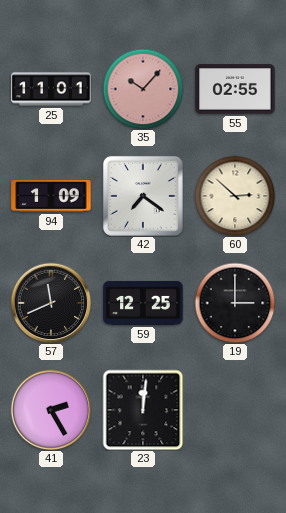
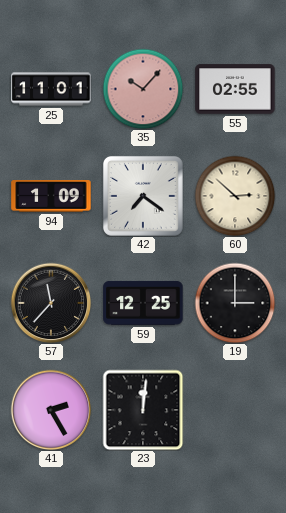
57: 11:41 -> 11:37
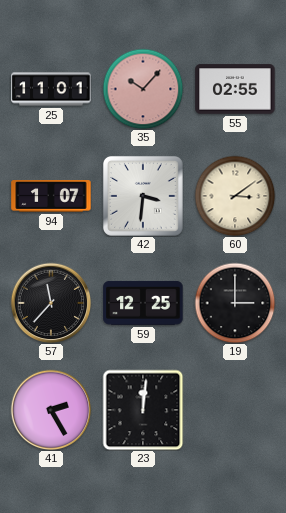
94: 1:09 -> 1:07
42: 7:21 -> 3:31
60: 2:52 -> 3:09
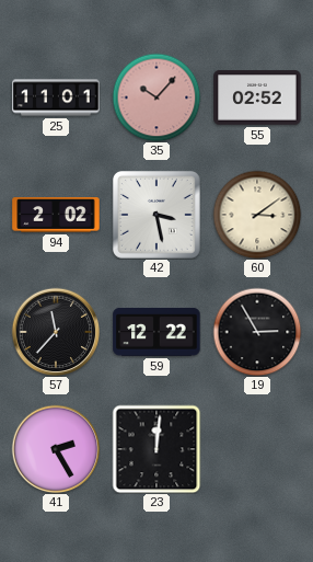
55: 02:55 -> 02:52
94: 1:07 -> 2:02
42: 3:31 -> 3:28
59: 12:25 -> 12:22
19: 3:00 -> 2:55
